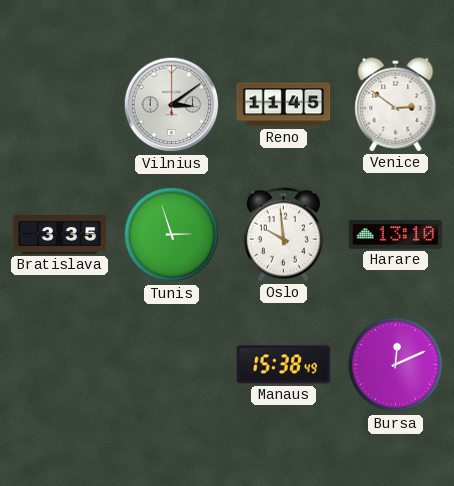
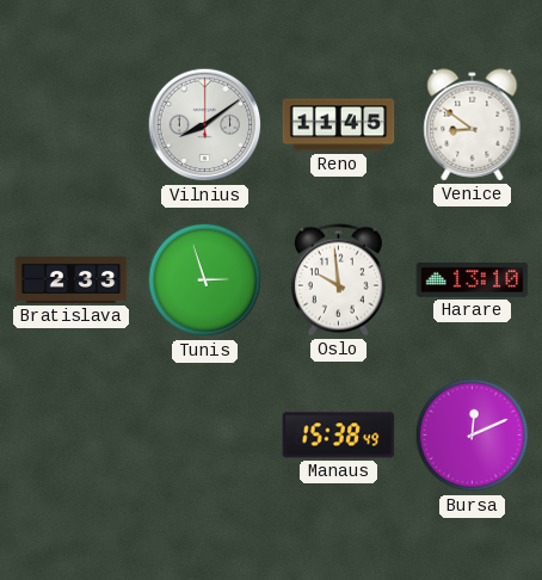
Vilnius: 3:09 -> 8:09
Venice: 2:51 -> 8:51
Bratislava: 3:35 -> 2:33
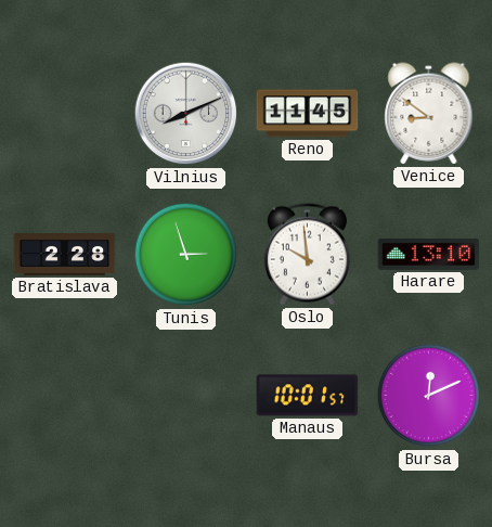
Vilnius: 8:09 -> 8:11
Bratislava: 2:33 -> 2:28
Manaus: 15:38 -> 10:01
